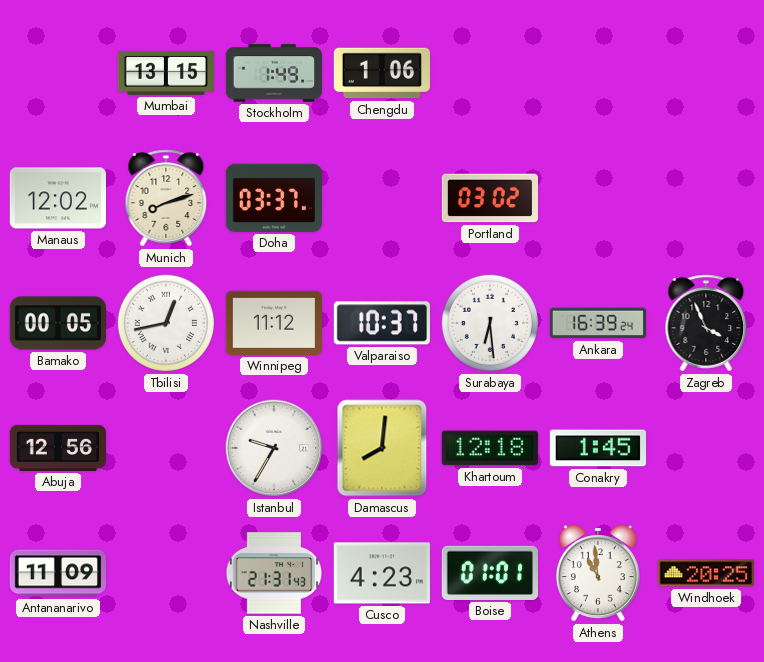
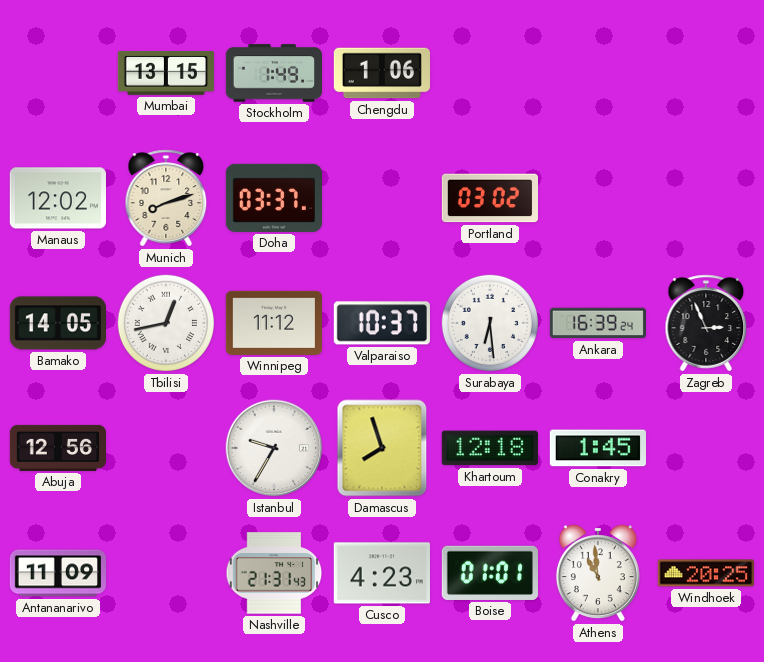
Bamako: 00:05 -> 14:05
Zagreb: 3:56 -> 2:56
Damascus: 8:01 -> 7:57
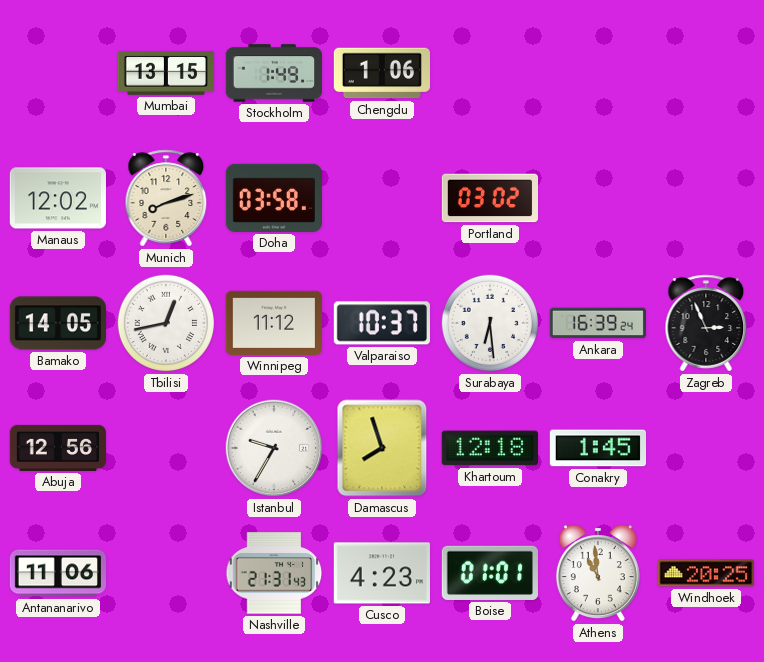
Doha: 03:37 -> 03:58
Antananarivo: 11:09 -> 11:06
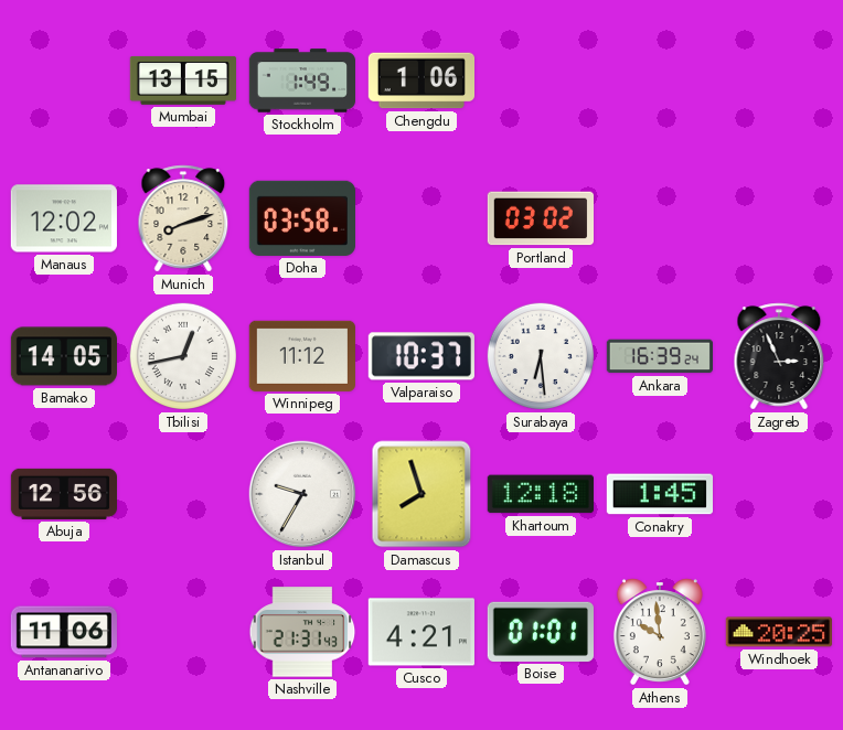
Cusco: 4:23 -> 4:21
Athens: 10:59 -> 9:59
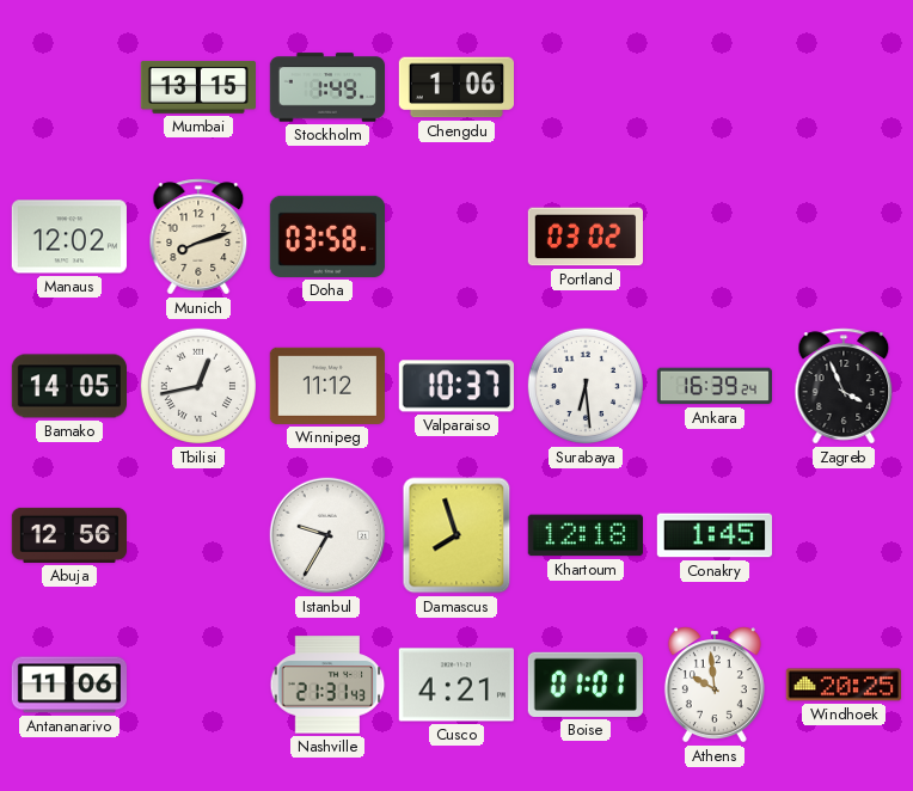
Zagreb: 2:56 -> 3:56
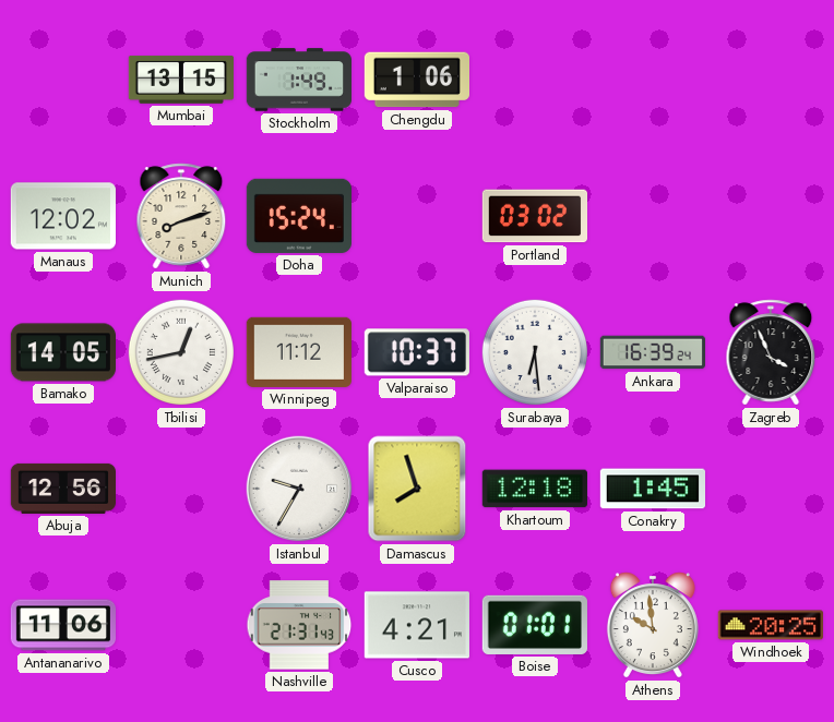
Doha: 03:58 -> 15:24
